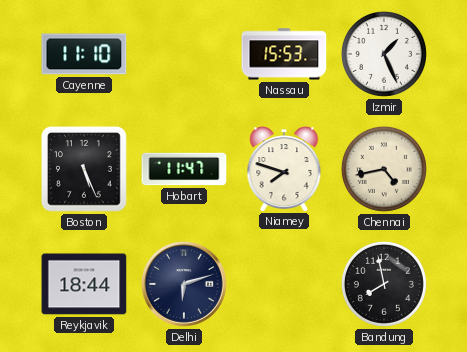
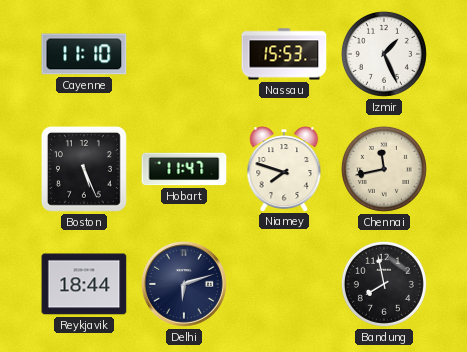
Chennai: 4:43 -> 11:43
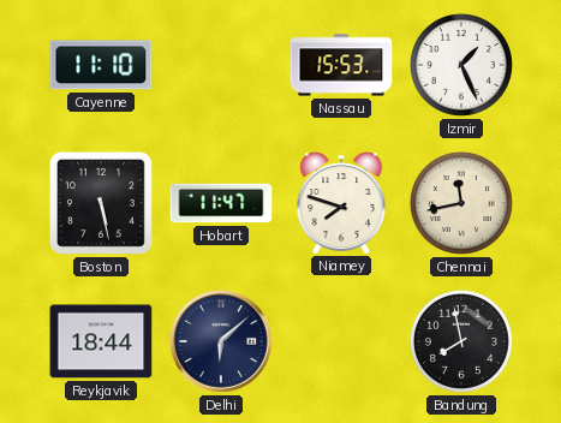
Boston: 5:26 -> 5:28
Delhi: 6:12 -> 6:08
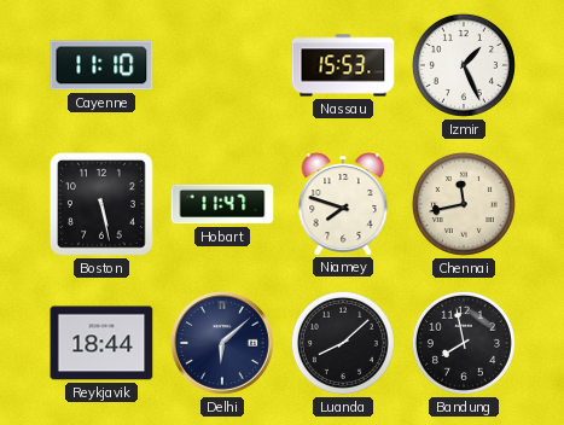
Luanda: none -> 8:08
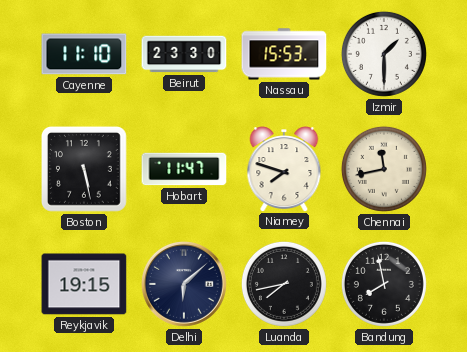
Beirut: none -> 23:30
Izmir: 1:26 -> 1:30
Reykjavik: 18:44 -> 19:15
Luanda: 8:08 -> 7:43
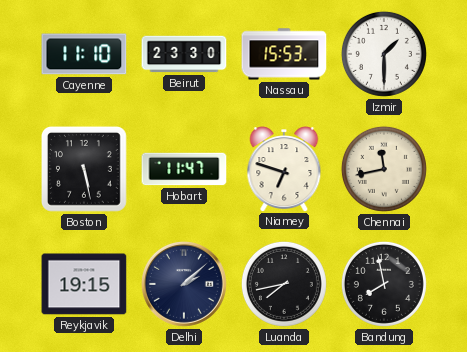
Niamey: 7:48 -> 6:48
Delhi: 6:08 -> 2:08
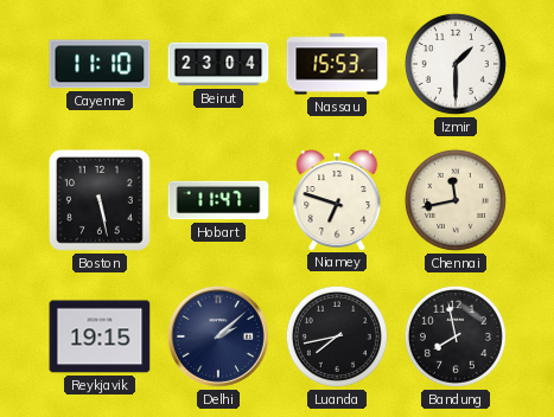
Beirut: 23:30 -> 23:04
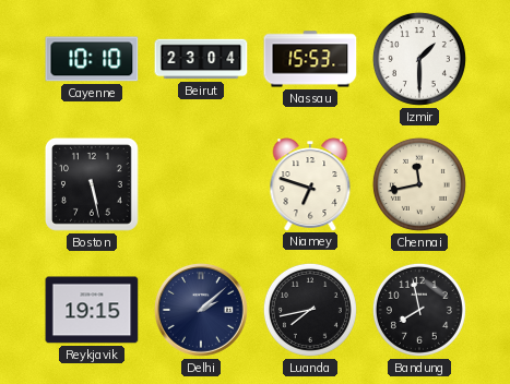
Cayenne: 11:10 -> 10:10
Hobart: 11:47 -> none
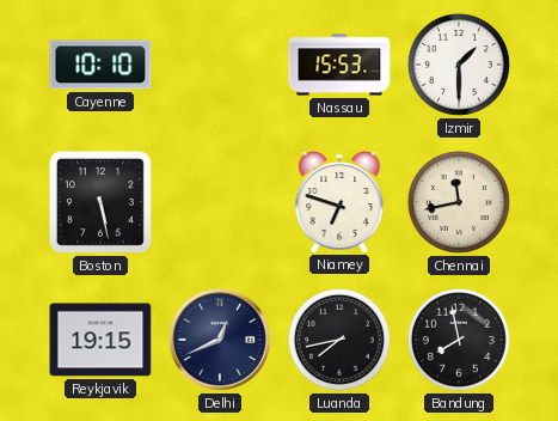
Beirut: 23:04 -> none
Delhi: 2:08 -> 12:41
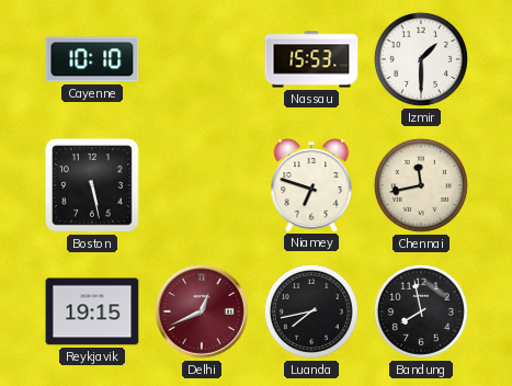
Delhi dial: navy -> burgundy
